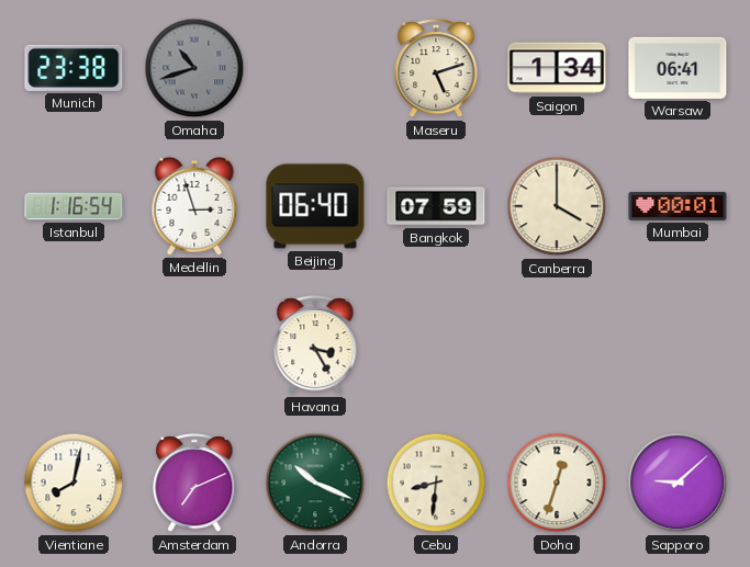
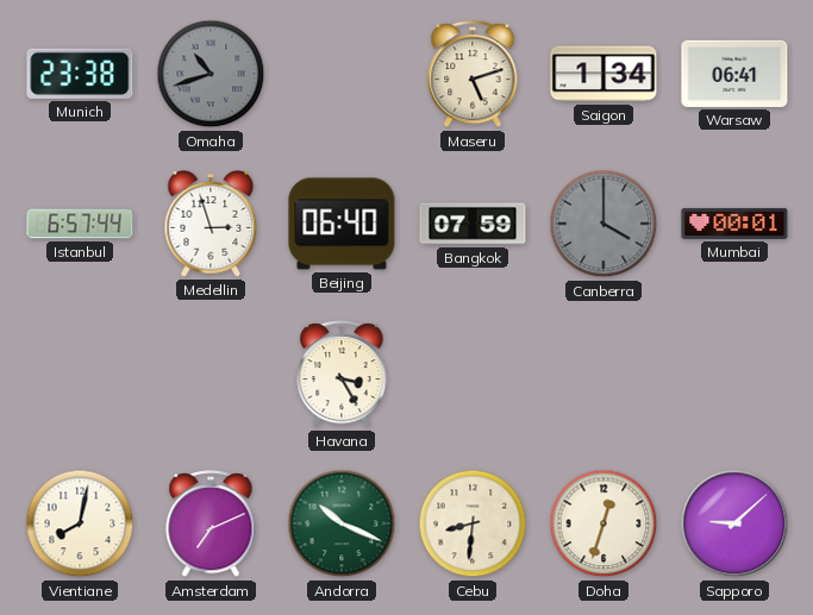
Istanbul: 1:16 -> 6:57
Canberra dial: cream -> grey
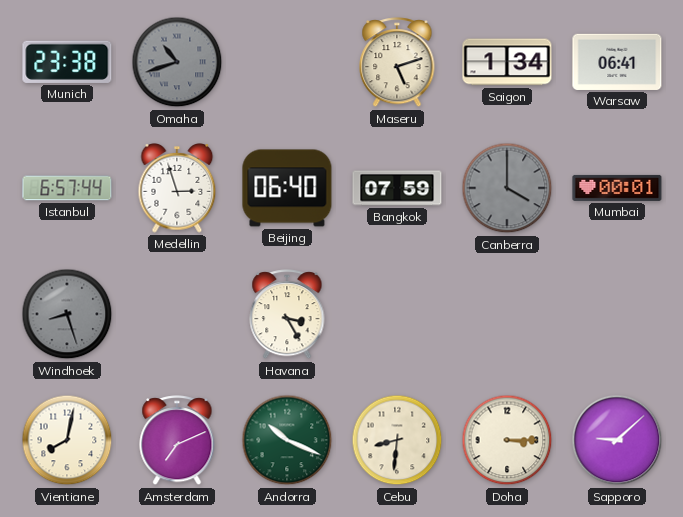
Windhoek: none -> 8:27
Doha: 12:33 -> 3:15
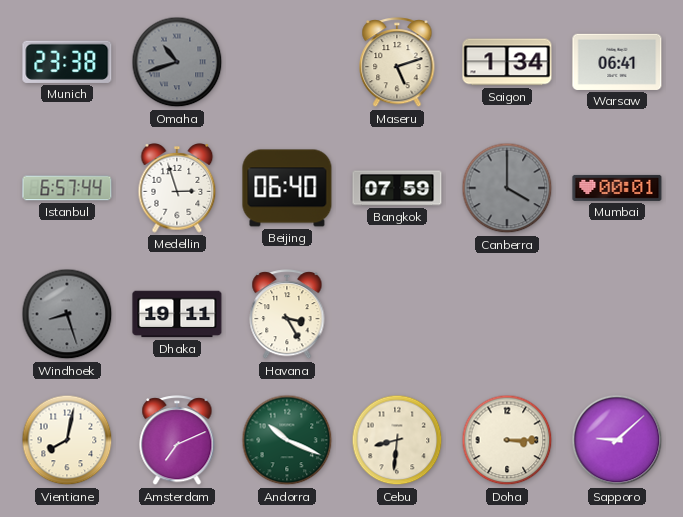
Dhaka: none -> 19:11
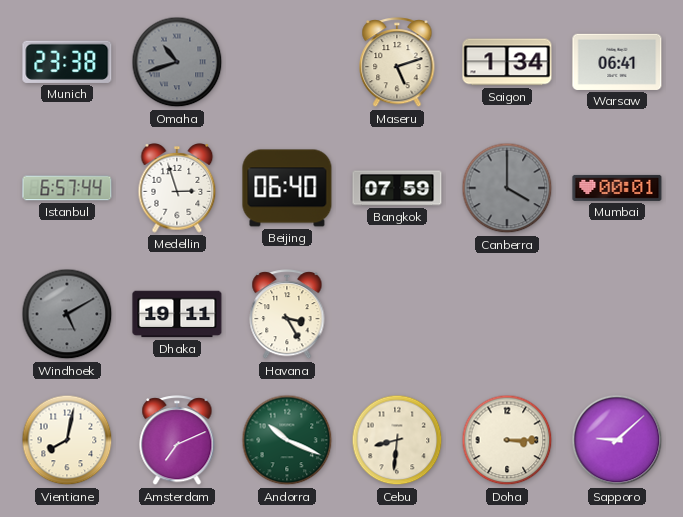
Windhoek: 8:27 -> 5:10
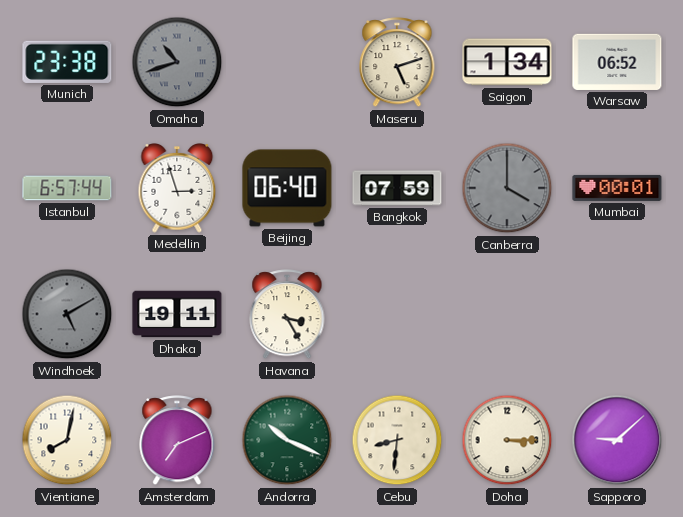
Warsaw: 06:41 -> 06:52
